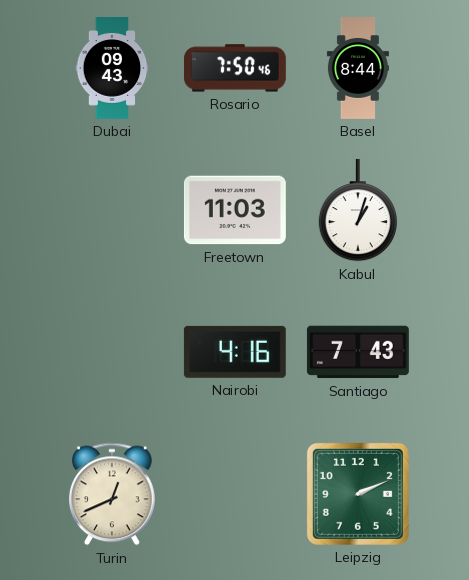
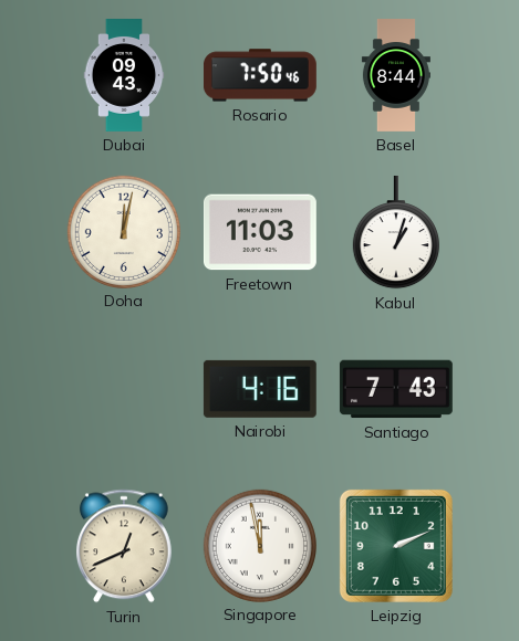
Doha: none -> 12:02
Singapore: none -> 11:58
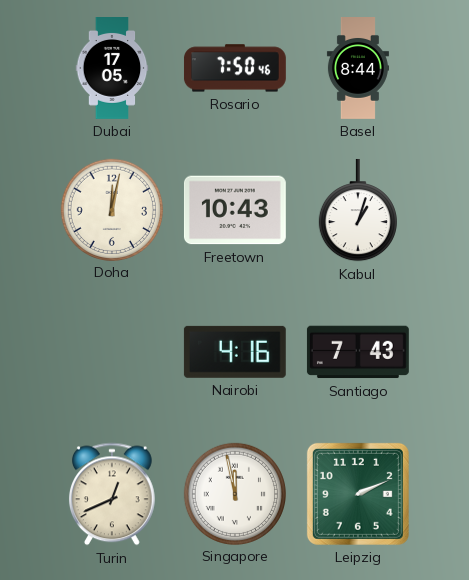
Dubai: 09:43 -> 17:05
Freetown: 11:03 -> 10:43
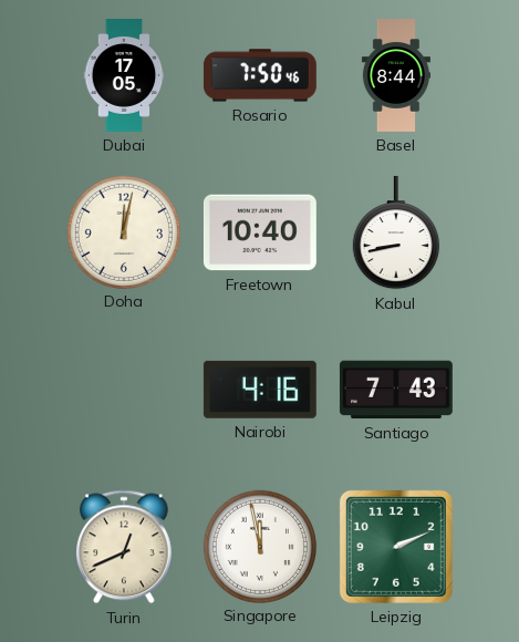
Freetown: 10:43 -> 10:40
Kabul: 1:03 -> 8:43
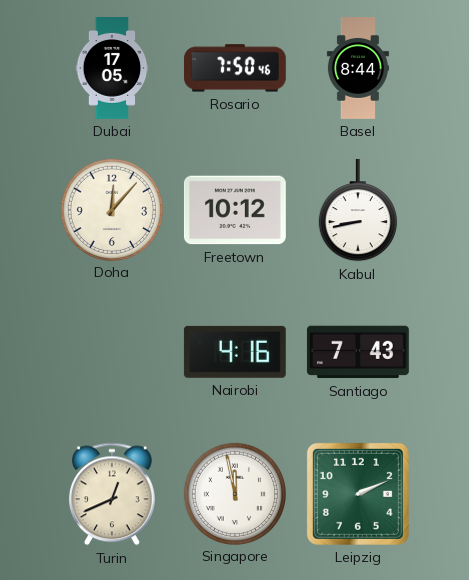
Doha: 12:02 -> 12:07
Freetown: 10:40 -> 10:12
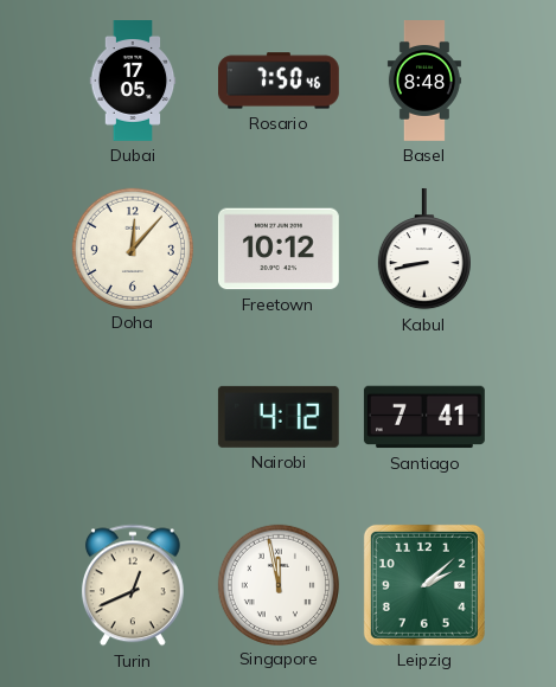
Basel: 8:44 -> 8:48
Nairobi: 4:16 -> 4:12
Santiago: 7:43 -> 7:41
Leipzig: 2:11 -> 2:08
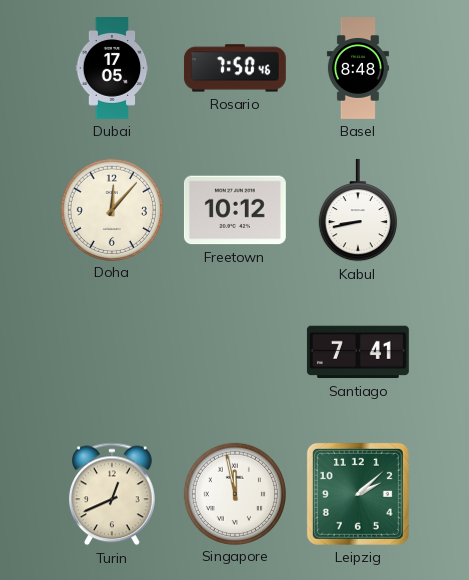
Nairobi: 4:12 -> none
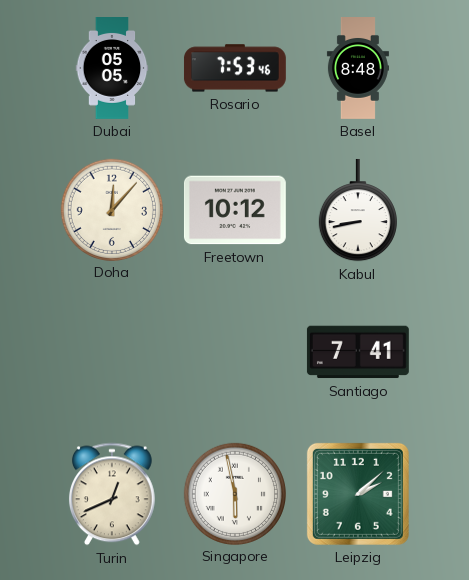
Dubai: 17:05 -> 05:05
Rosario: 7:50 -> 7:53
Singapore: 11:58 -> 5:58
